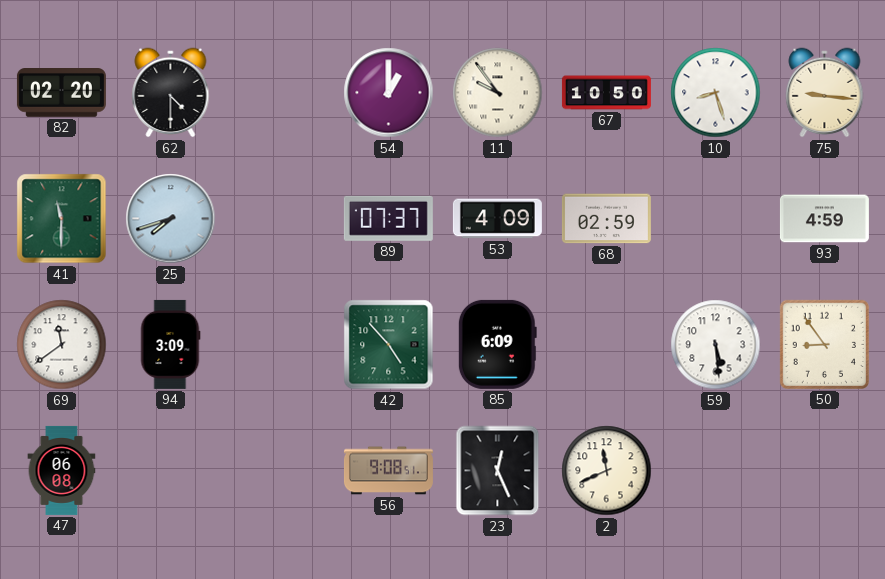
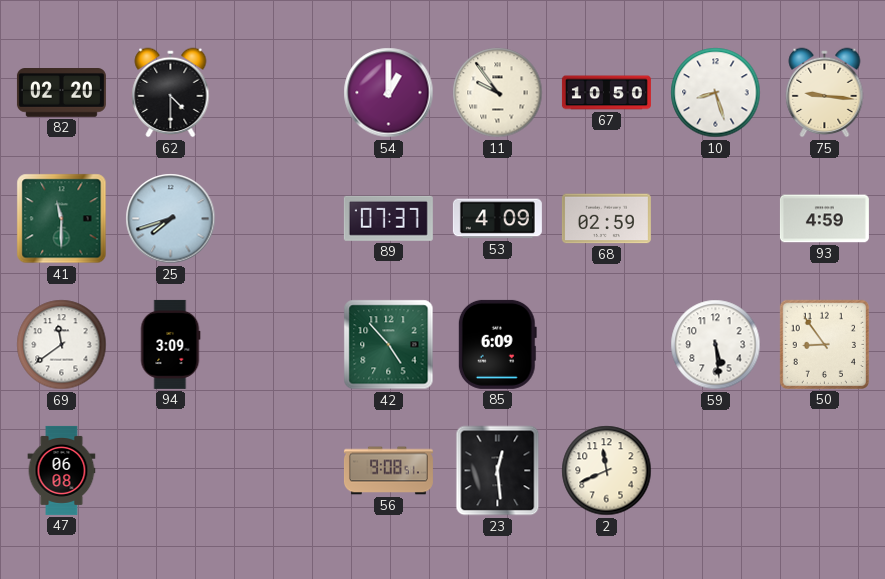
23: 12:26 -> 12:29
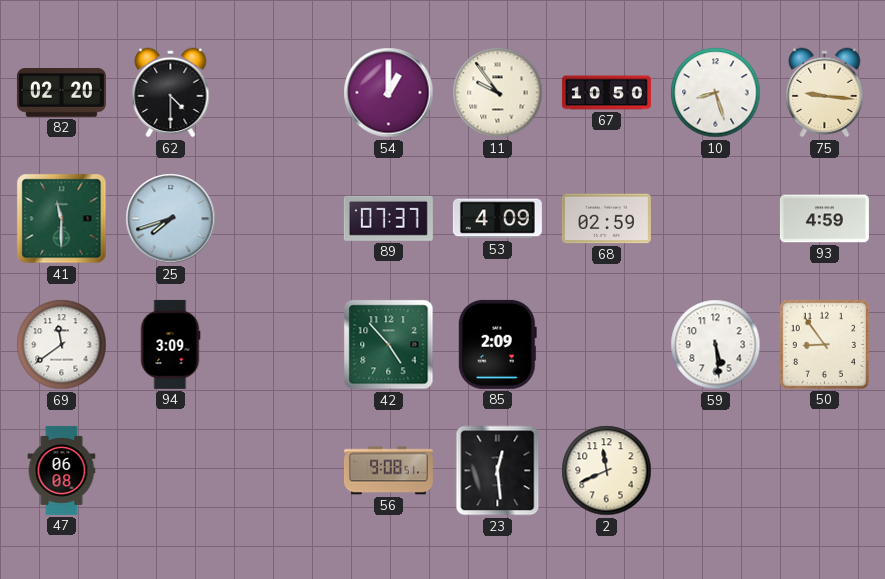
85: 6:09 -> 2:09
